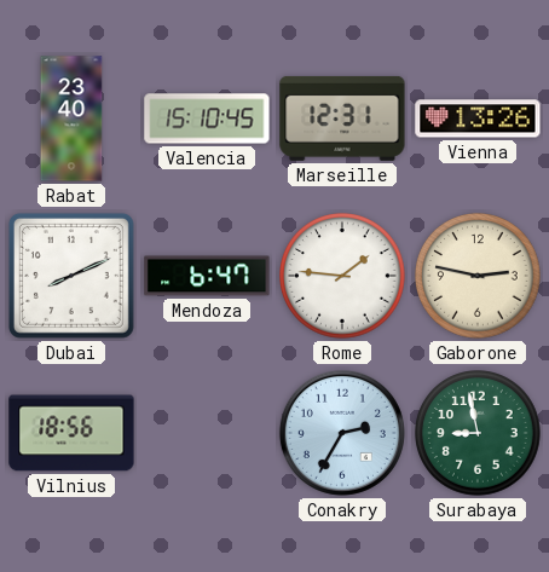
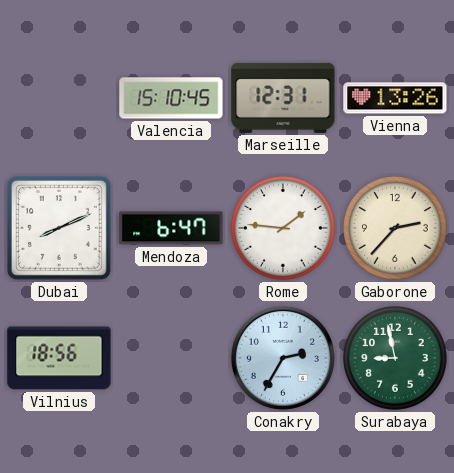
Rabat: 23:40 -> none
Gaborone: 2:47 -> 2:37
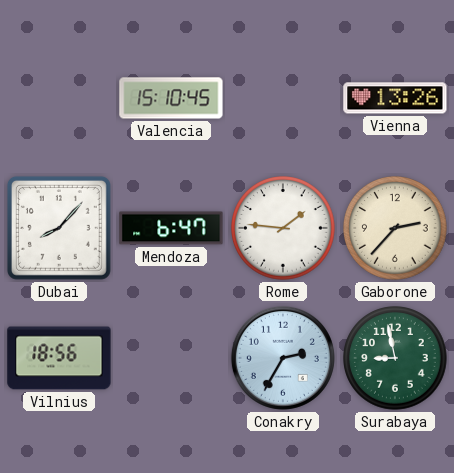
Marseille: 12:31 -> none
Dubai: 8:11 -> 8:07
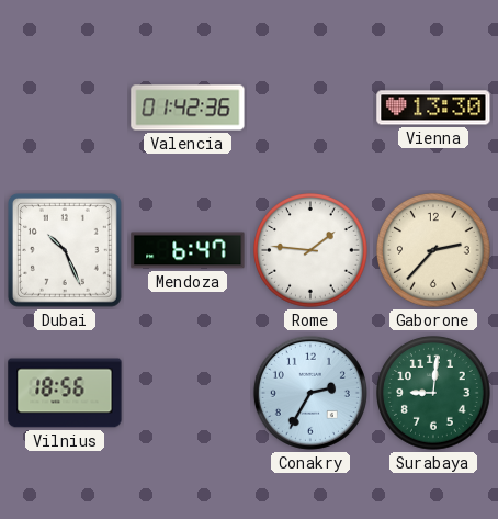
Valencia: 15:10 -> 01:42
Vienna: 13:26 -> 13:30
Dubai: 8:07 -> 10:26
Surabaya: 8:58 -> 9:01
